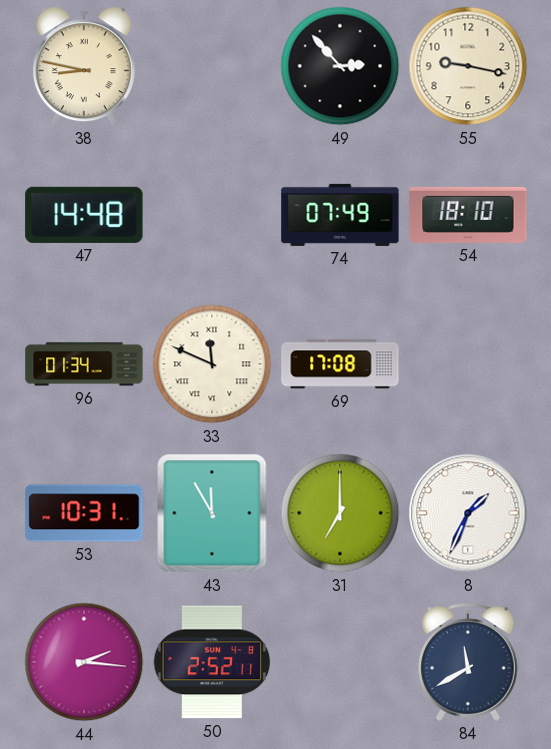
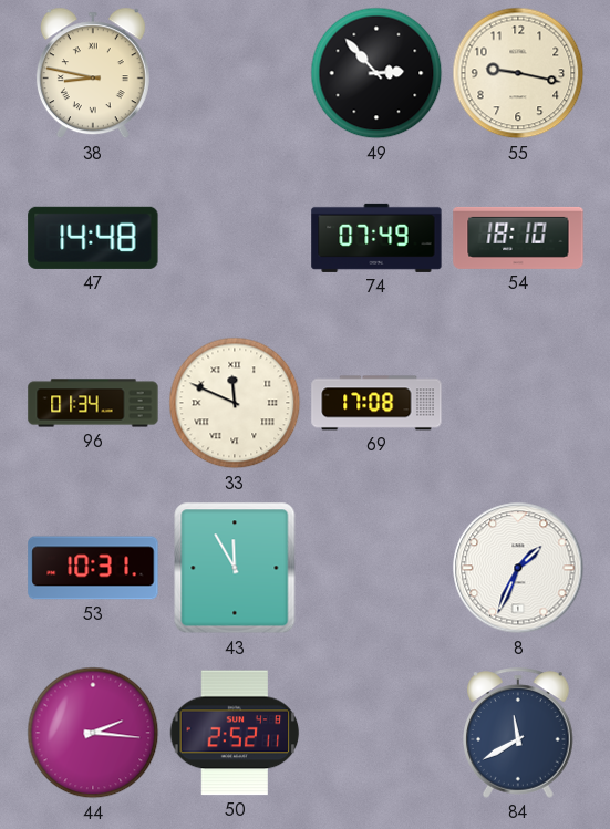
31: 7:00 -> none
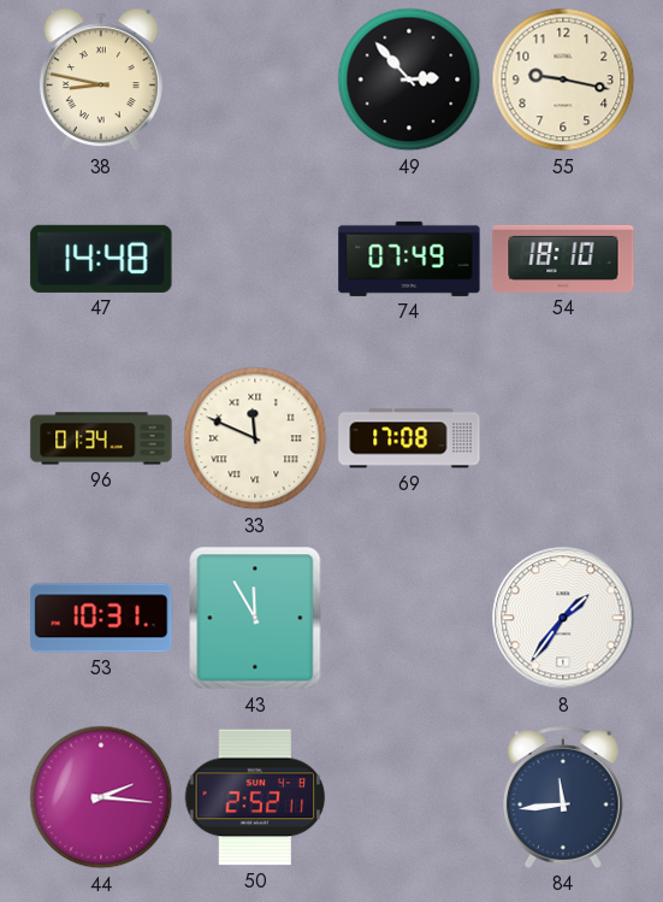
8: 1:34 -> 1:36
84: 11:40 -> 11:44
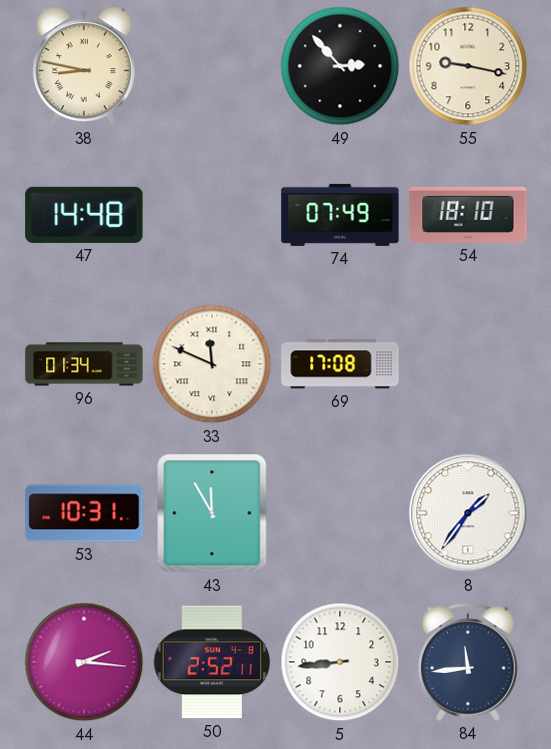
5: none -> 8:44
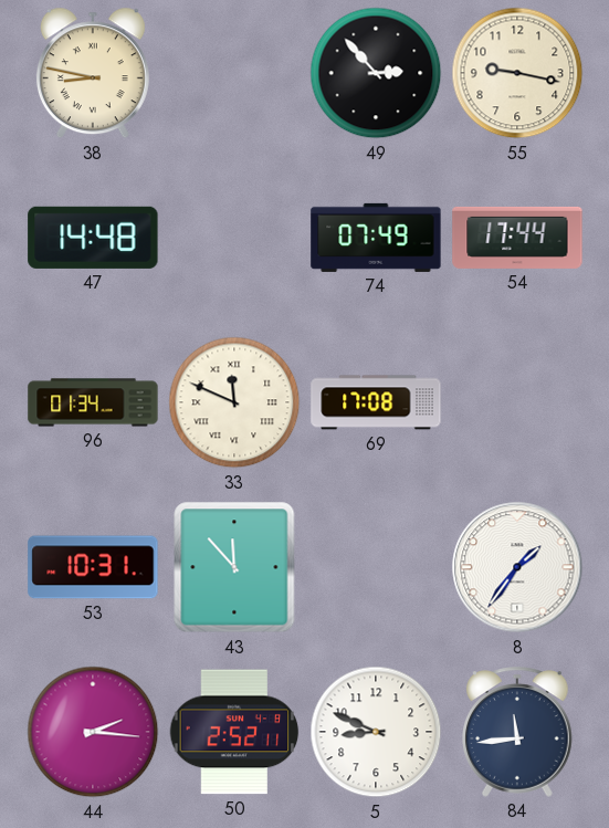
54: 18:10 -> 17:44
43: 11:55 -> 11:53
5: 8:44 -> 8:49
